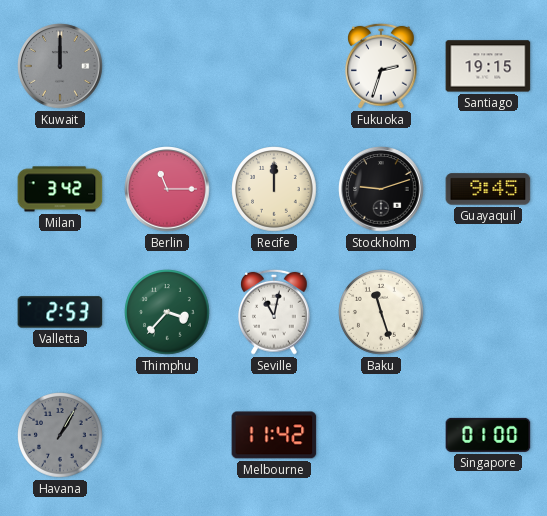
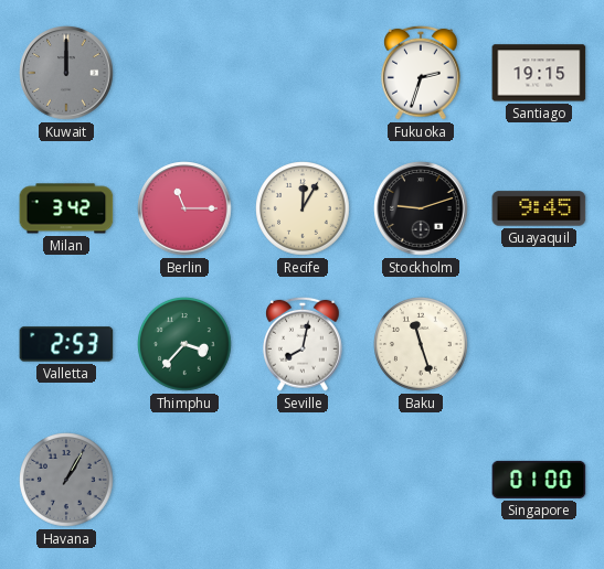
Recife: 12:00 -> 12:05
Seville: 11:02 -> 8:02
Melbourne: 11:42 -> none
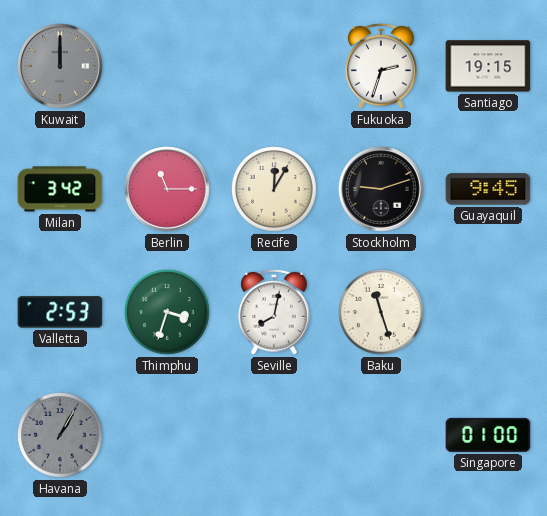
Thimphu: 3:37 -> 3:33
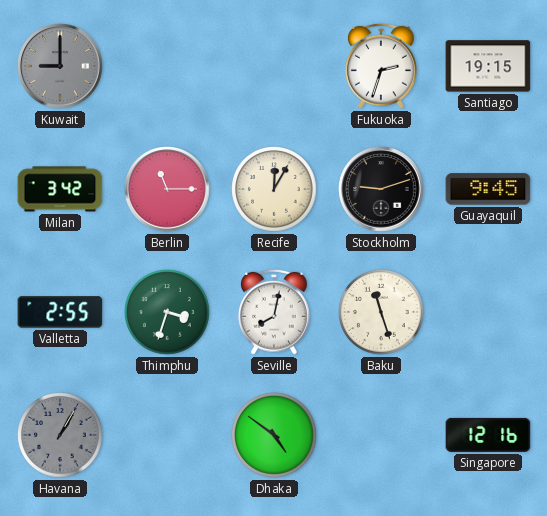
Kuwait: 12:00 -> 9:00
Valletta: 2:53 -> 2:55
Dhaka: none -> 4:51
Singapore: 01:00 -> 12:16
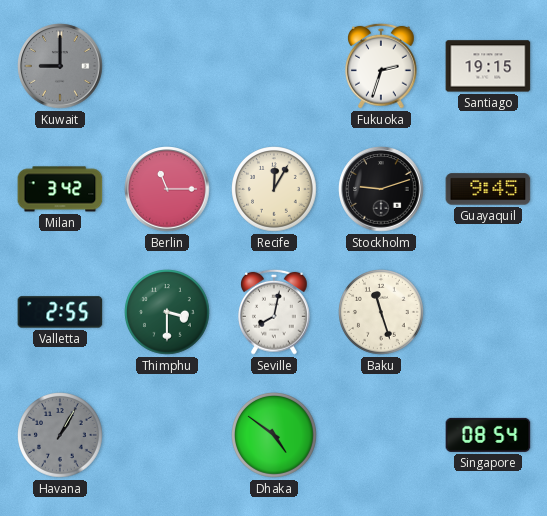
Thimphu: 3:33 -> 3:30
Singapore: 12:16 -> 08:54
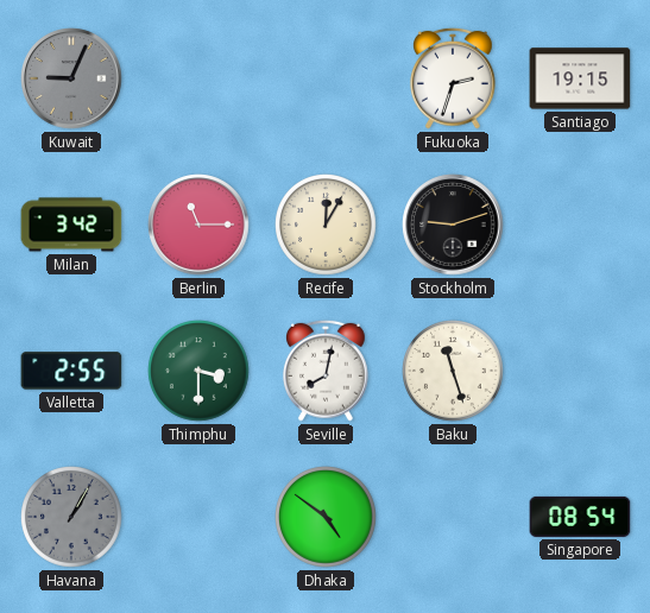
Kuwait: 9:00 -> 9:04
Guayaquil: 9:45 -> none
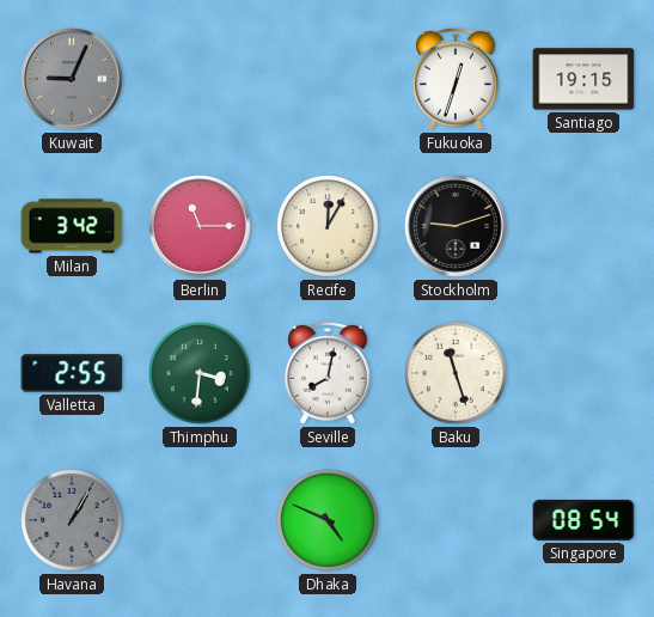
Fukuoka: 2:33 -> 12:33
Thimphu: 3:30 -> 3:31
Dhaka: 4:51 -> 4:49
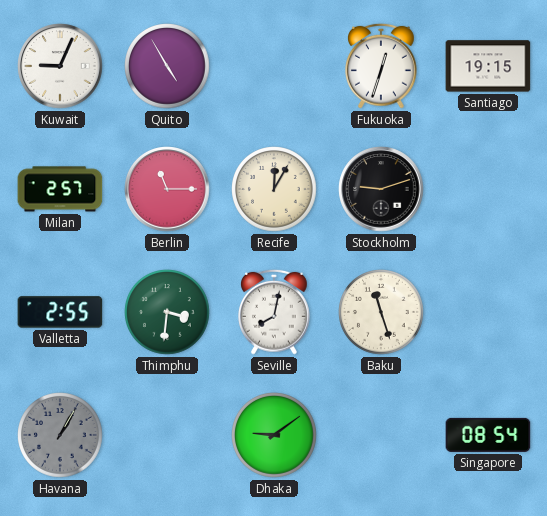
Kuwait dial: grey -> white
Quito: none -> 4:55
Milan: 3:42 -> 2:57
Dhaka: 4:49 -> 9:09
